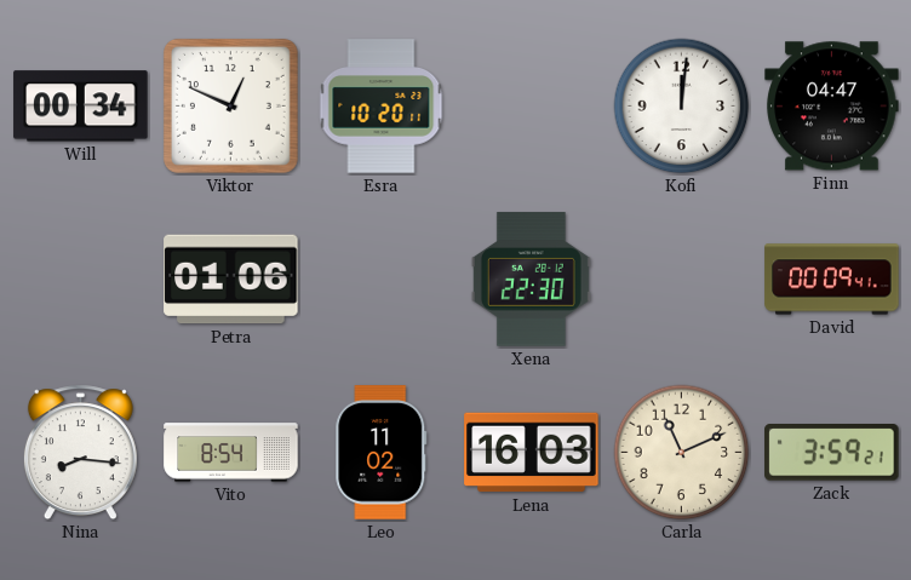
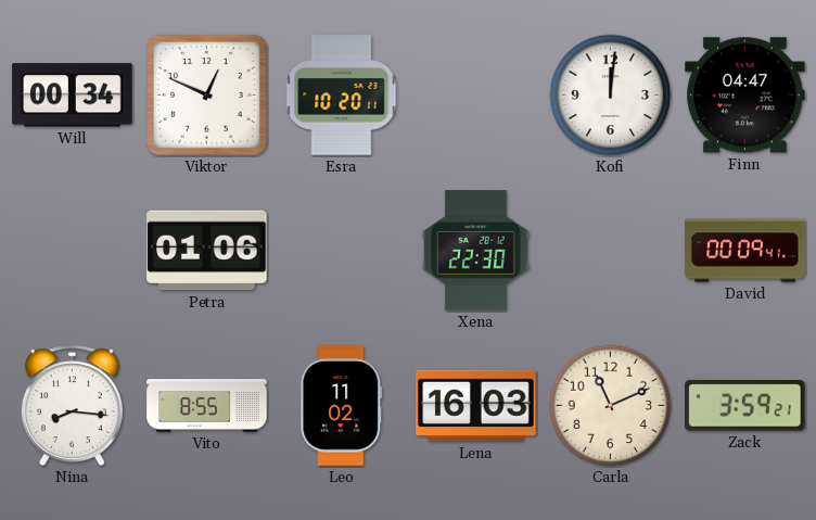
Vito: 8:54 -> 8:55
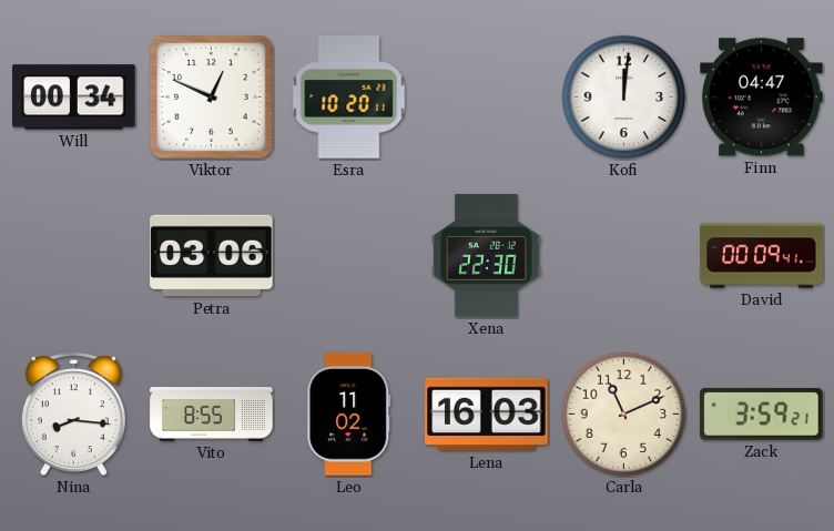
Petra: 01:06 -> 03:06
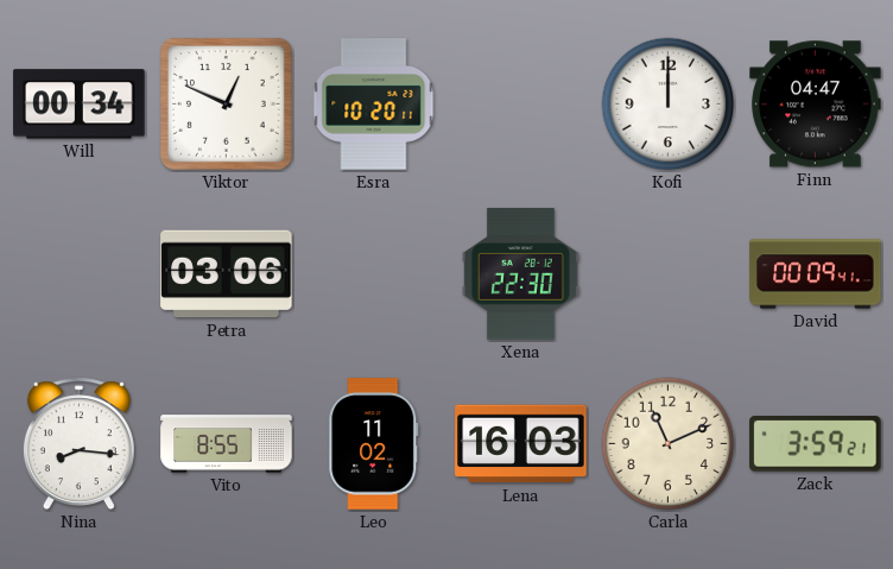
Kofi: 12:01 -> 12:00
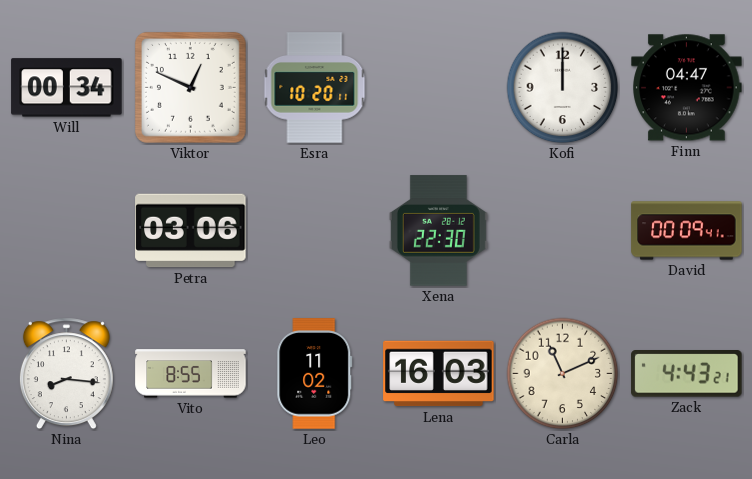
Zack: 3:59 -> 4:43
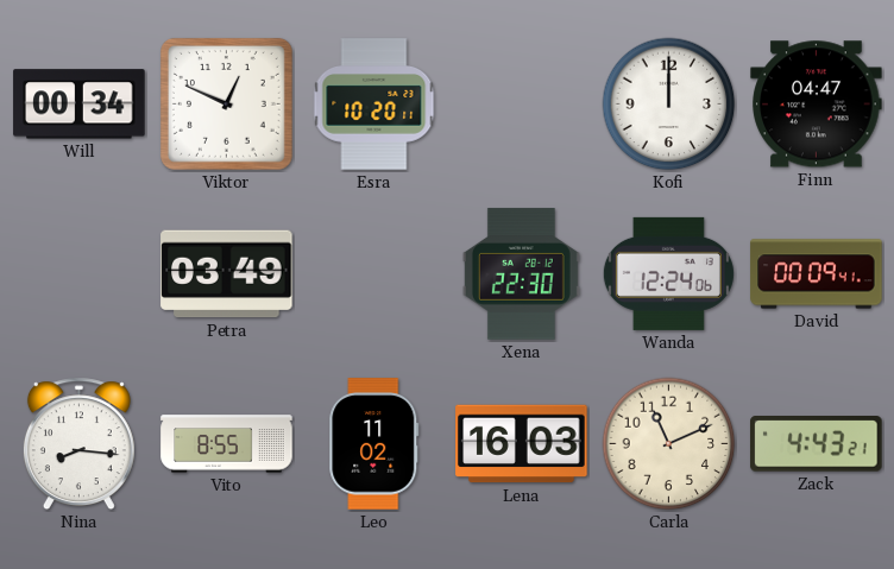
Petra: 03:06 -> 03:49
Wanda: none -> 12:24
